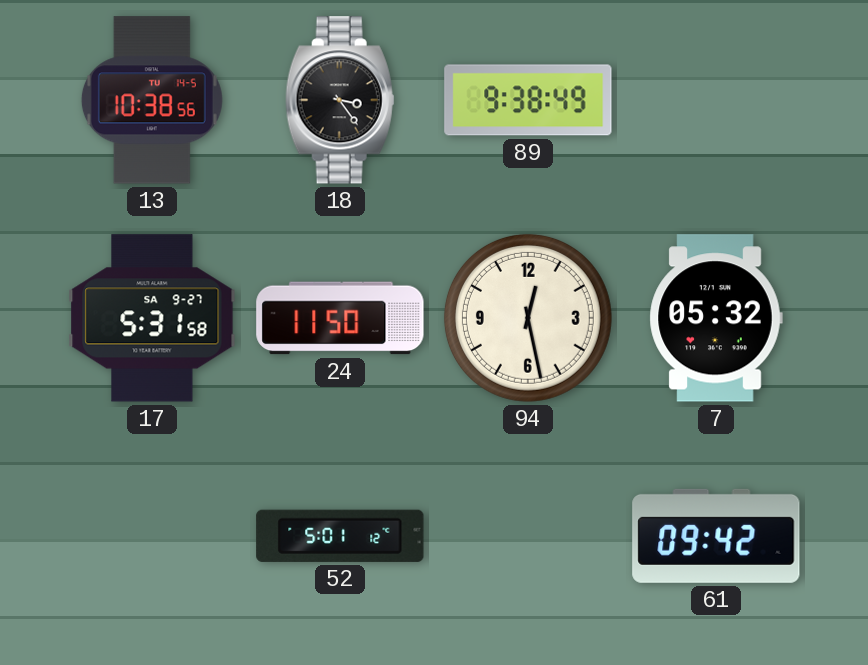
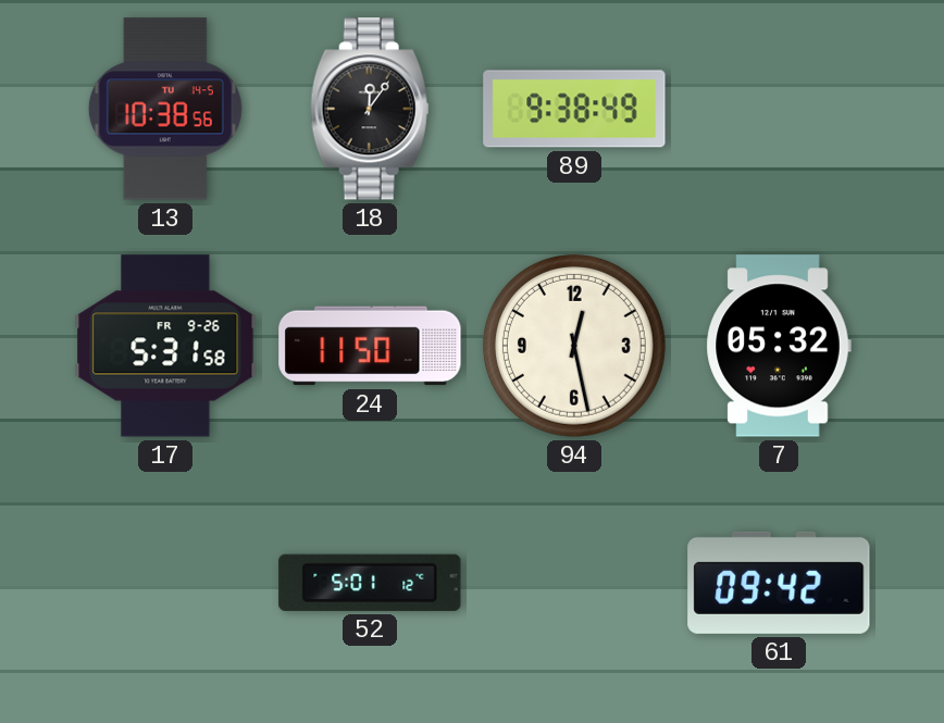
18: 3:24 -> 12:06
17 date: SA 9-27 -> FR 9-26
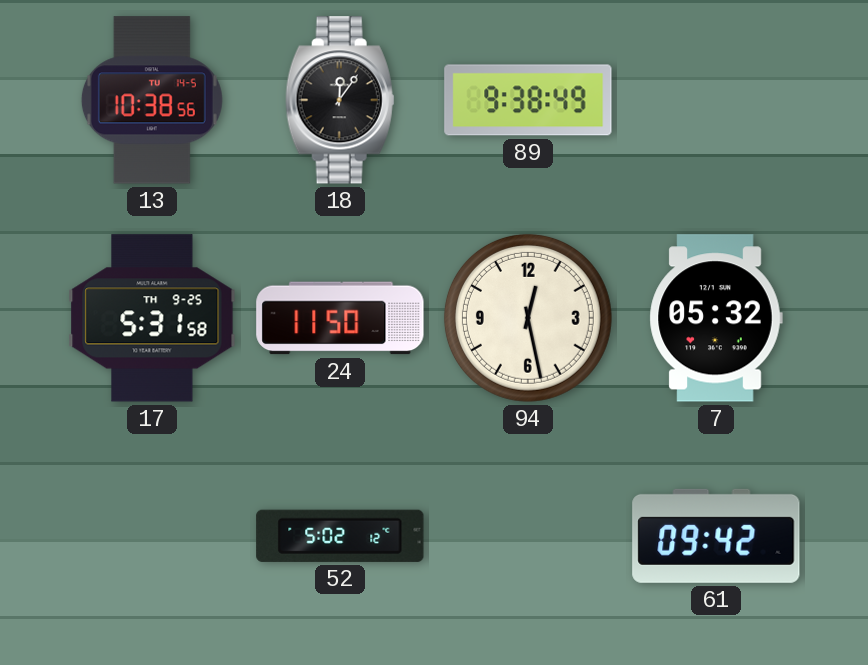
17 date: FR 9-26 -> TH 9-25
52: 5:01 -> 5:02
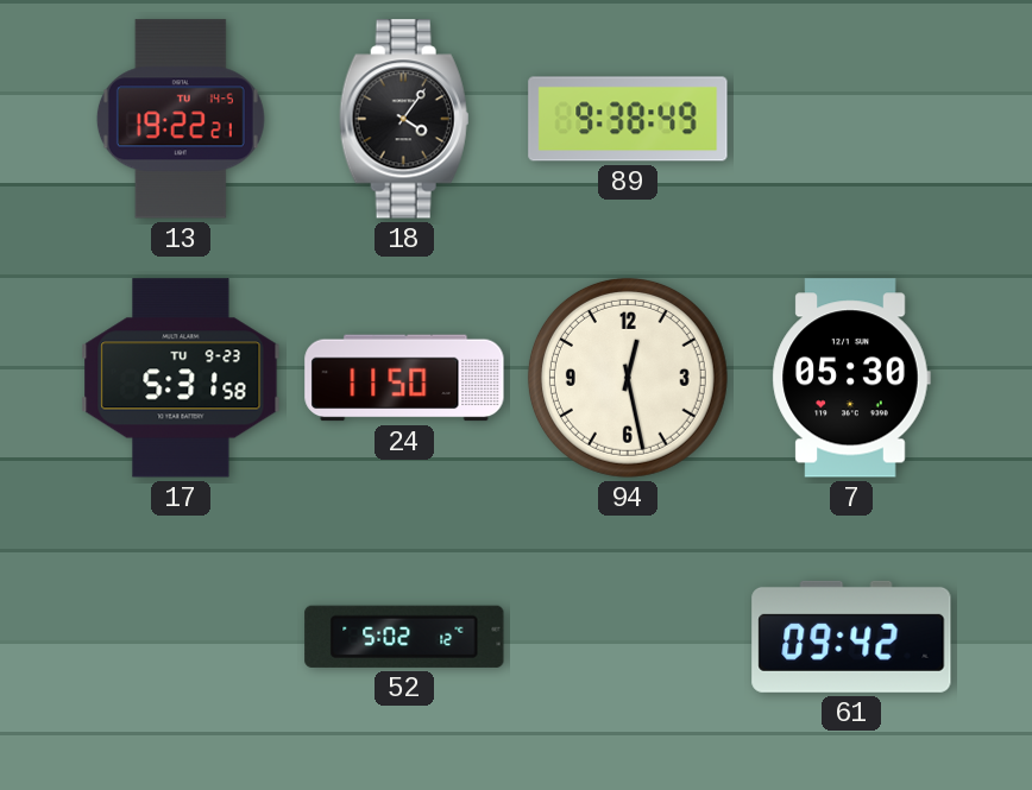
13: 10:38 -> 19:22
18: 12:06 -> 4:06
17 date: TH 9-25 -> TU 9-23
7: 05:32 -> 05:30
